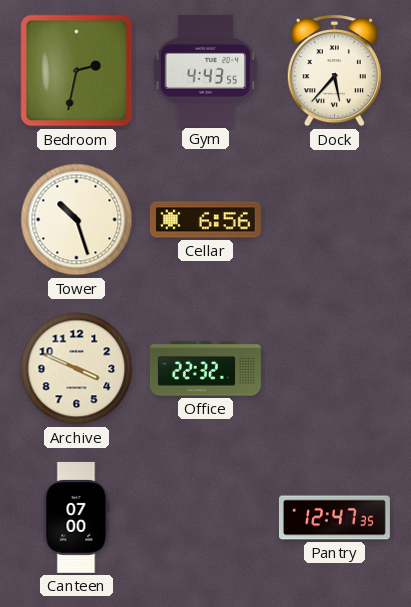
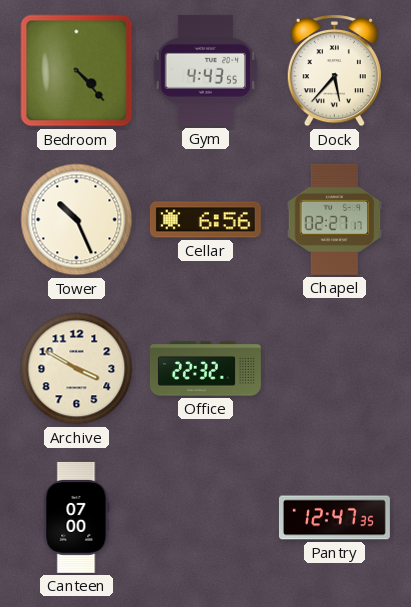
Bedroom: 2:32 -> 4:23
Tower: 10:27 -> 10:26
Chapel: none -> 02:27
Archive: 3:49 -> 3:50
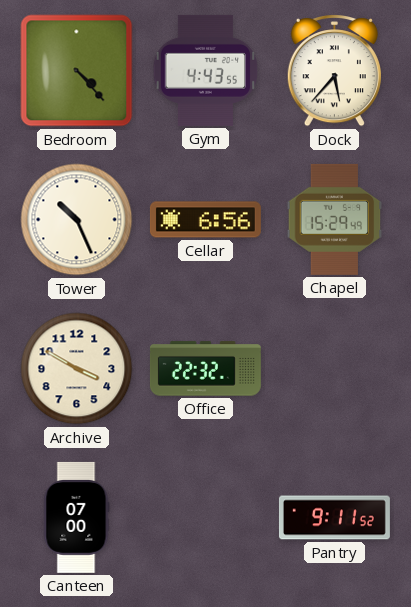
Chapel: 02:27 -> 15:29
Pantry: 12:47 -> 9:11
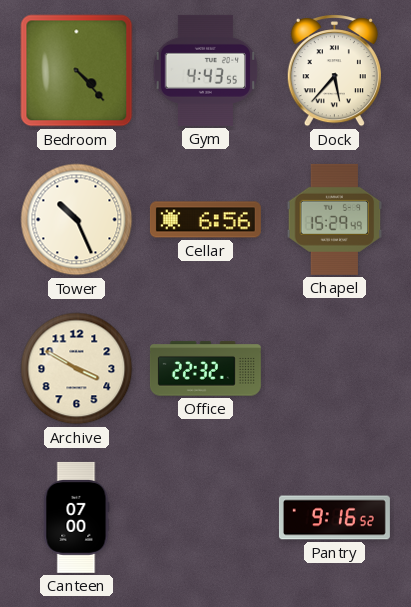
Pantry: 9:11 -> 9:16
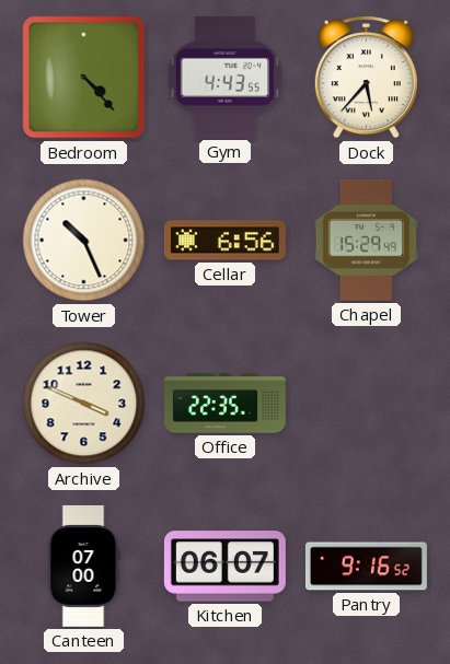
Archive: 3:50 -> 3:49
Office: 22:32 -> 22:35
Kitchen: none -> 06:07
